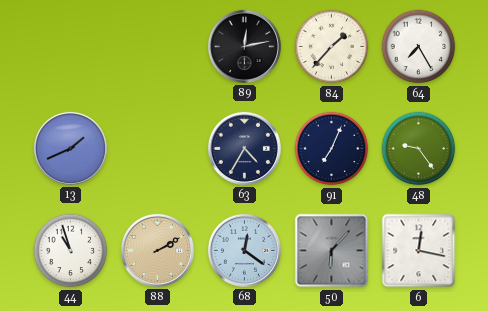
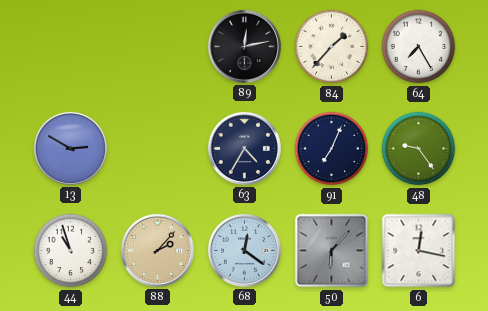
13: 1:41 -> 2:50
88: 2:10 -> 2:07
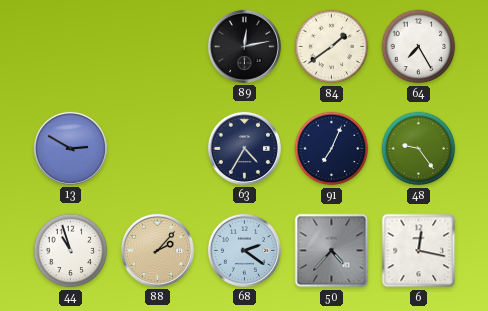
84: 1:37 -> 1:39
68: 12:21 -> 2:21
50: 6:07 -> 4:37
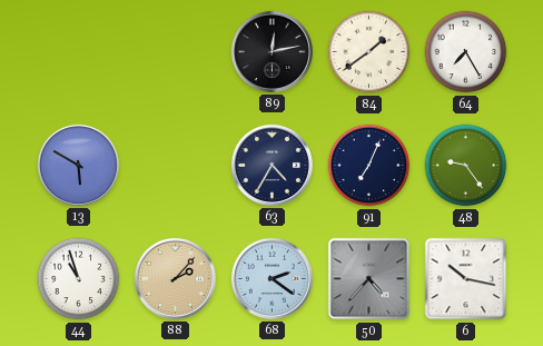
13: 2:50 -> 5:50
6: 12:17 -> 10:17
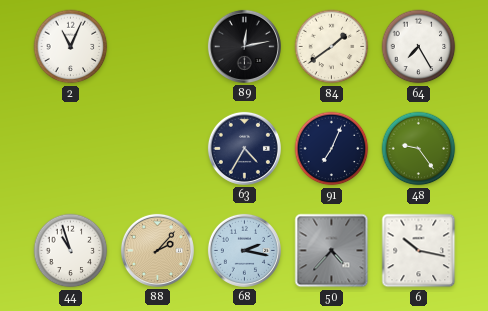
2: none -> 11:04
13: 5:50 -> none
68: 2:21 -> 2:17
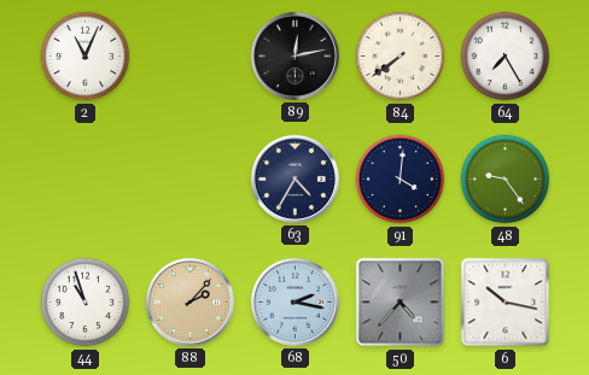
84: 1:39 -> 7:39
91: 7:04 -> 4:01
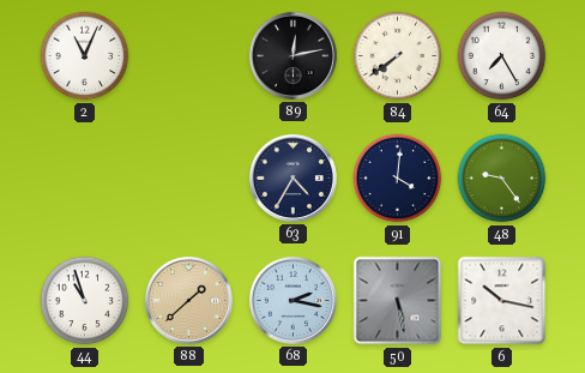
88: 2:07 -> 1:38
50: 4:37 -> 5:28
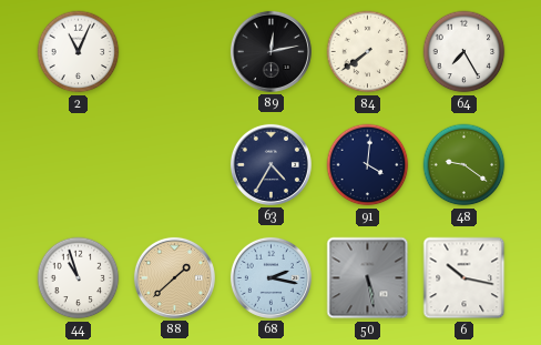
48: 9:24 -> 9:21
